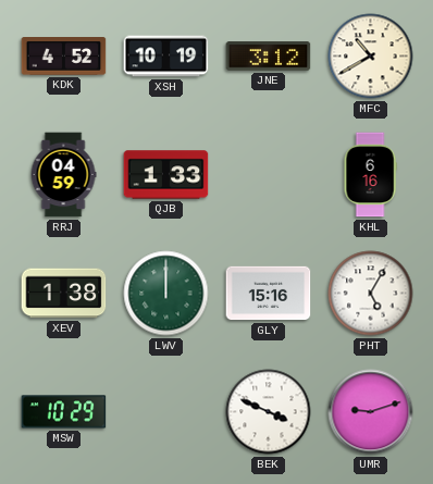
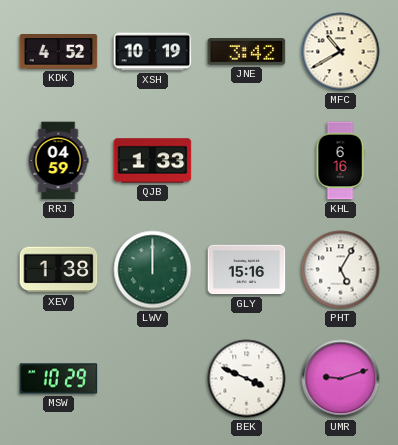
JNE: 3:12 -> 3:42
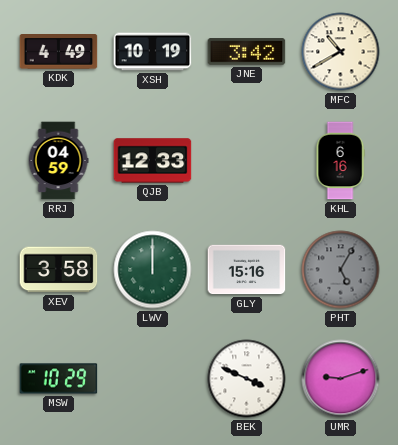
KDK: 4:52 -> 4:49
QJB: 1:33 -> 12:33
XEV: 1:38 -> 3:58
PHT dial: white -> grey
